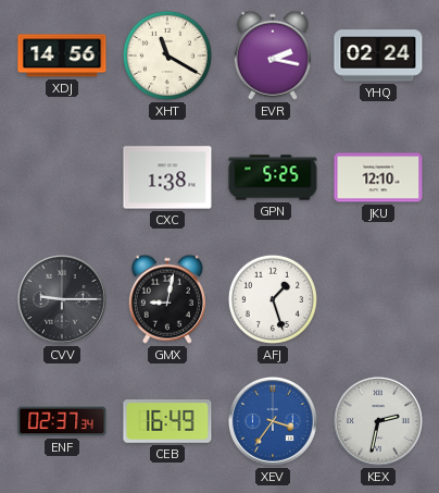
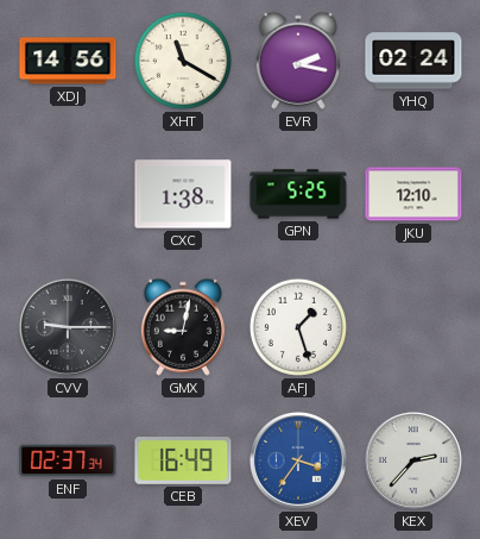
KEX: 2:32 -> 2:37
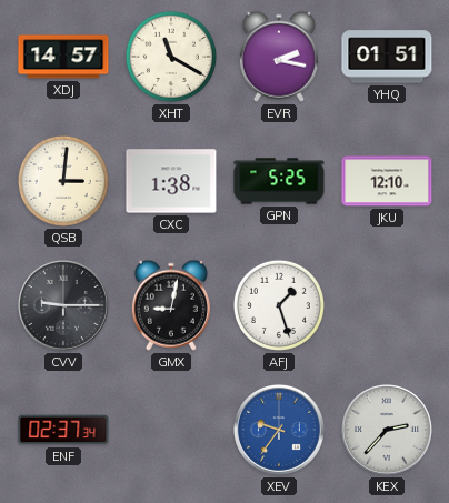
XDJ: 14:56 -> 14:57
YHQ: 02:24 -> 01:51
QSB: none -> 3:01
CEB: 16:49 -> none
XEV: 3:36 -> 9:36
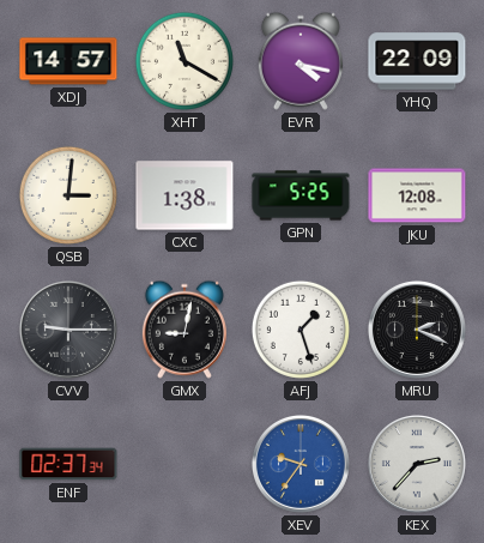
EVR: 2:17 -> 4:17
YHQ: 01:51 -> 22:09
JKU: 12:10 -> 12:08
MRU: none -> 2:19
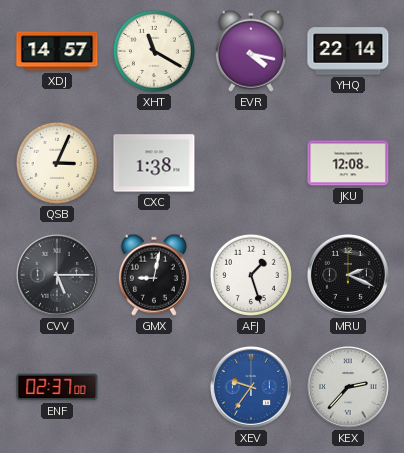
YHQ: 22:09 -> 22:14
QSB: 3:01 -> 3:04
GPN: 5:25 -> none
CVV: 9:15 -> 5:15
ENF: 02:37:34 -> 02:37:00
